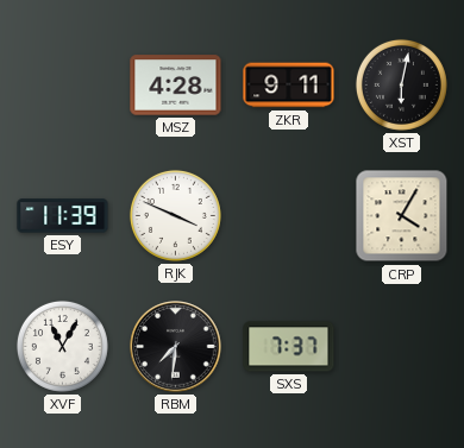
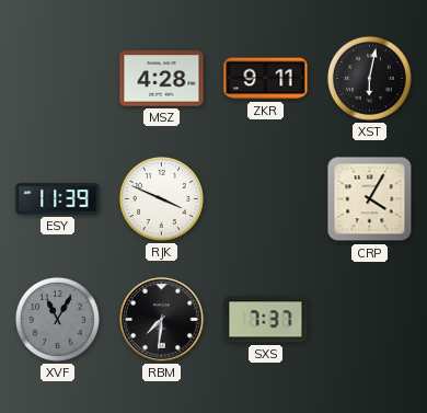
XVF dial: white -> grey
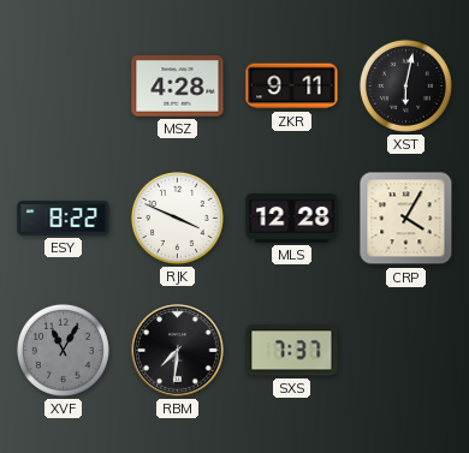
ESY: 11:39 -> 8:22
MLS: none -> 12:28
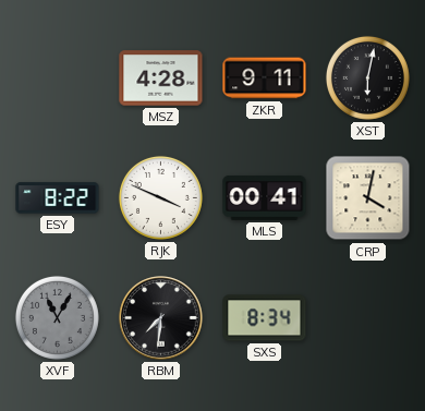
MLS: 12:28 -> 00:41
CRP: 4:05 -> 4:02
SXS: 7:37 -> 8:34
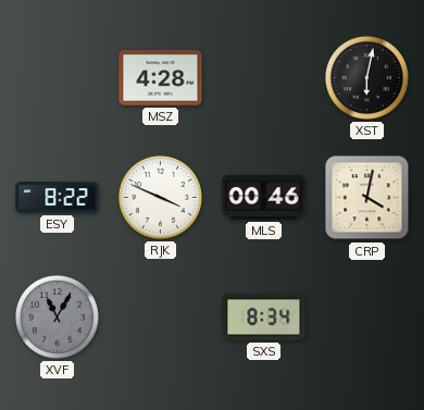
ZKR: 9:11 -> none
MLS: 00:41 -> 00:46
RBM: 7:31 -> none
